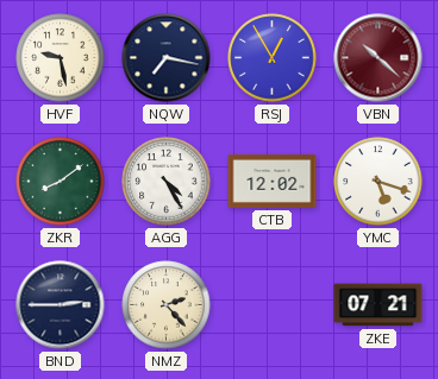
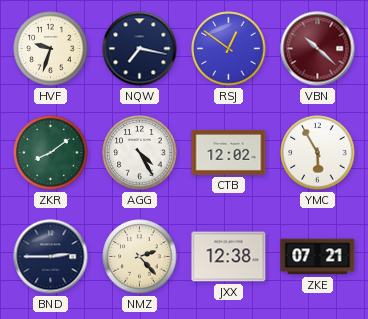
HVF: 9:28 -> 9:33
RSJ: 12:55 -> 12:51
YMC: 5:18 -> 5:55
JXX: none -> 12:38
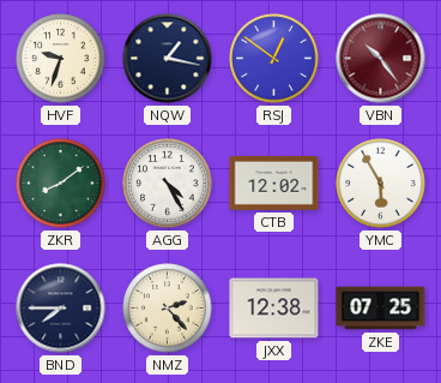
NQW: 7:17 -> 1:17
VBN: 10:22 -> 10:24
BND: 2:45 -> 7:45
ZKE: 07:21 -> 07:25
